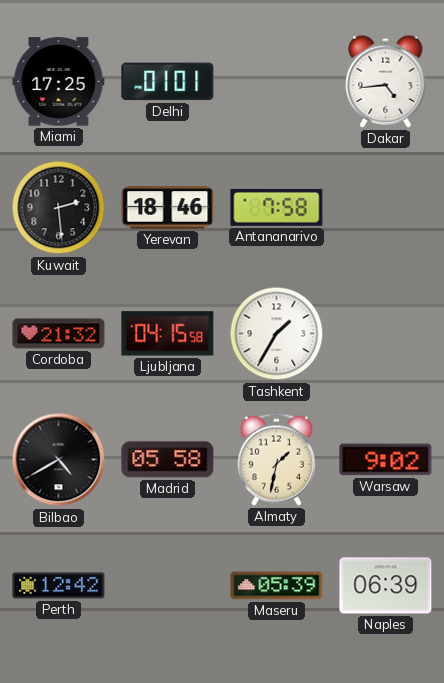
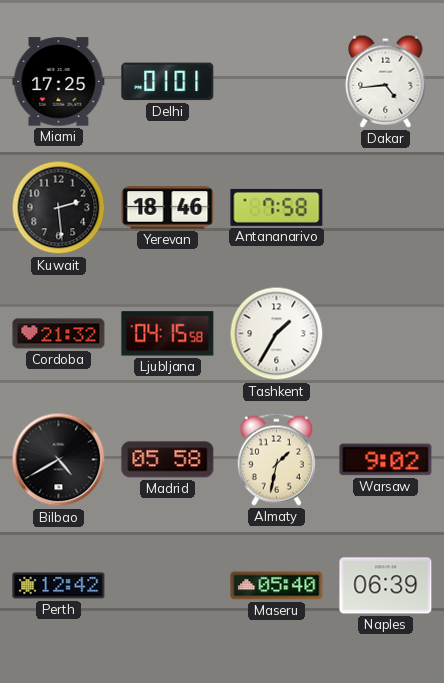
Maseru: 05:39 -> 05:40
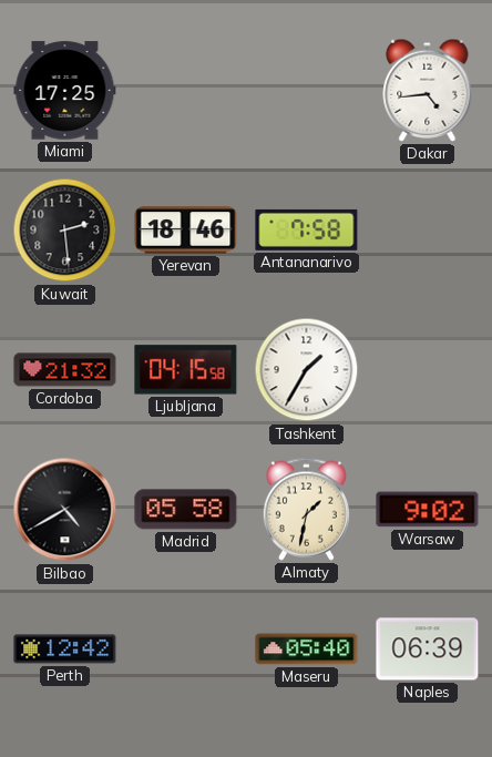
Delhi: 01:01 -> none
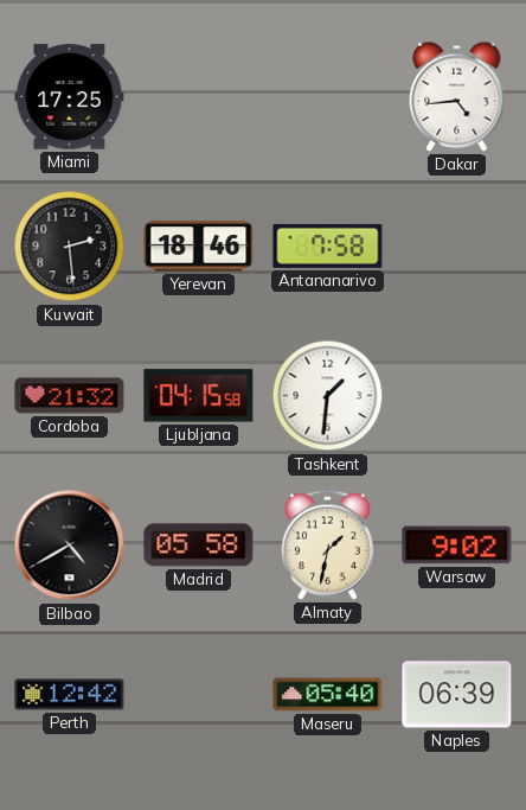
Tashkent: 1:35 -> 1:31
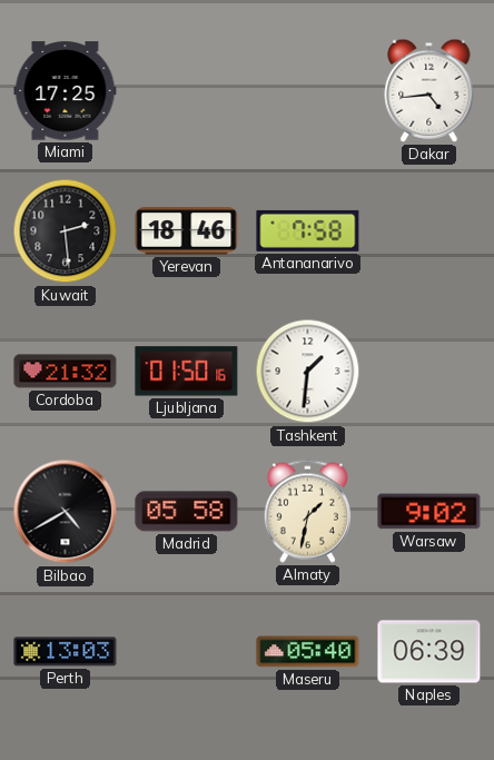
Ljubljana: 04:15 -> 01:50
Perth: 12:42 -> 13:03
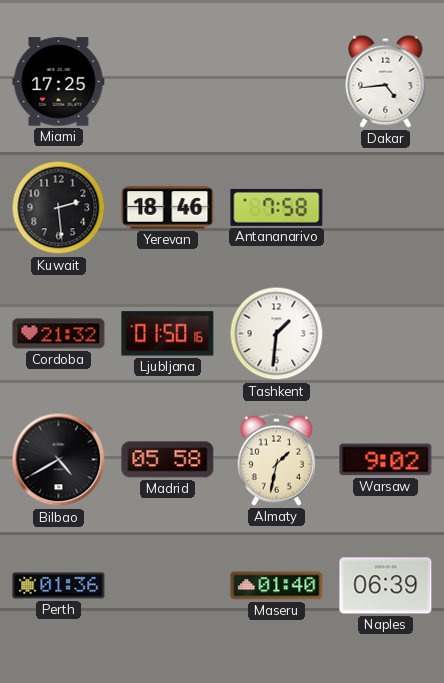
Perth: 13:03 -> 01:36
Maseru: 05:40 -> 01:40
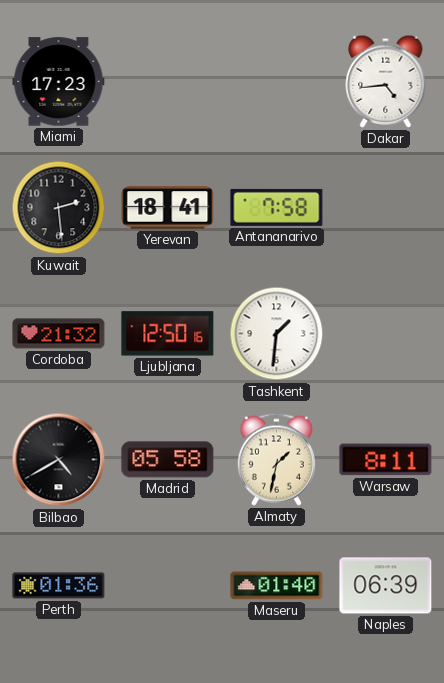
Miami: 17:25 -> 17:23
Yerevan: 18:46 -> 18:41
Ljubljana: 01:50 -> 12:50
Warsaw: 9:02 -> 8:11
